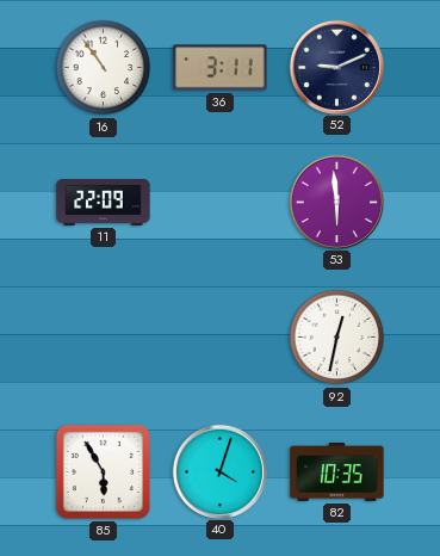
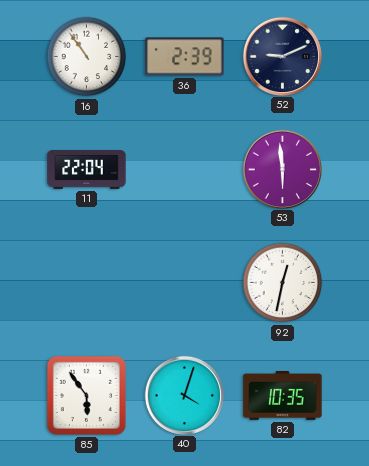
36: 3:11 -> 2:39
11: 22:09 -> 22:04
85: 5:55 -> 5:54
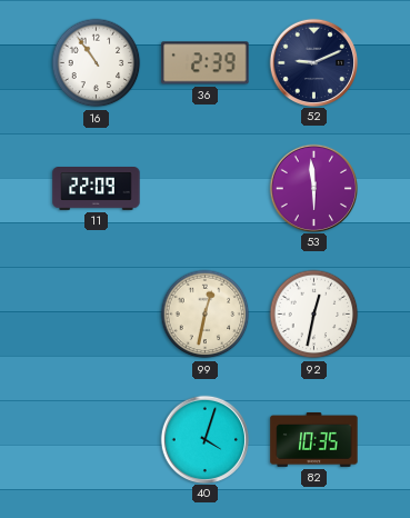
11: 22:04 -> 22:09
99: none -> 12:32
85: 5:54 -> none
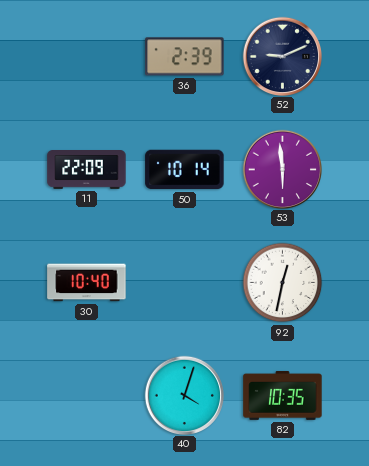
16: 10:54 -> none
50: none -> 10:14
30: none -> 10:40
99: 12:32 -> none
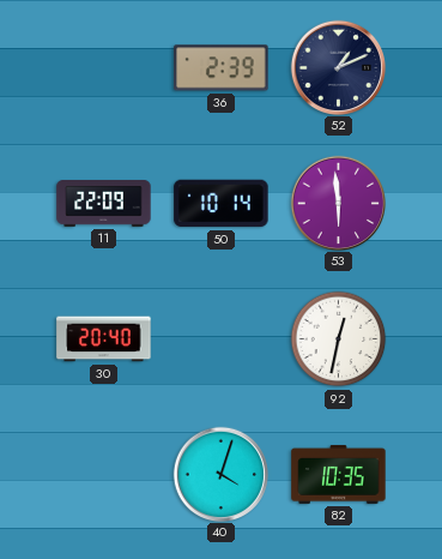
52: 9:11 -> 1:11
30: 10:40 -> 20:40
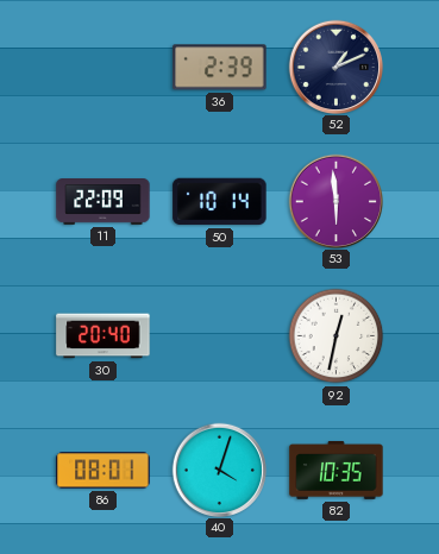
86: none -> 08:01
